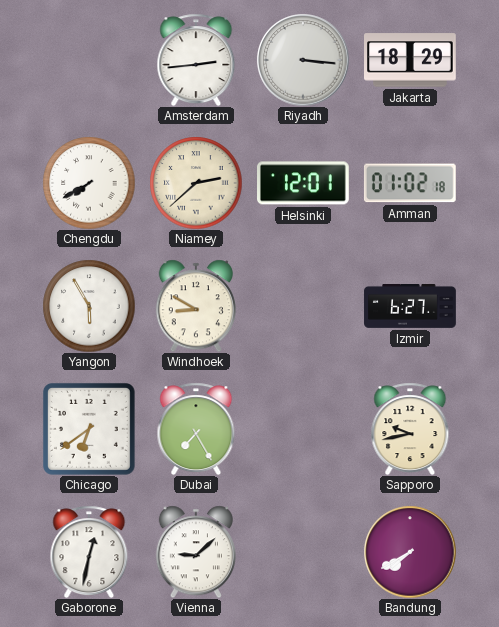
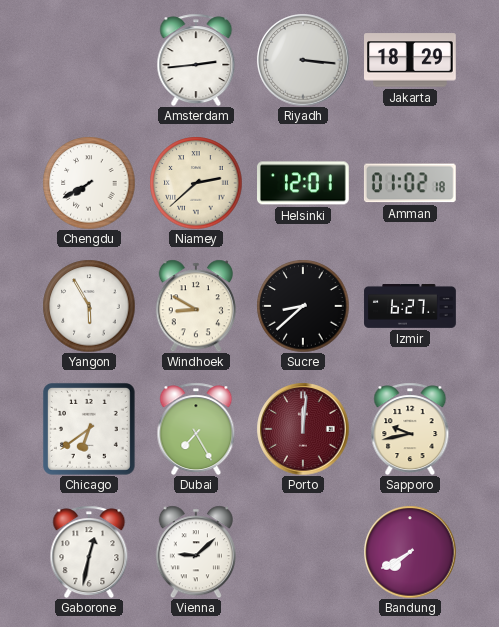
Sucre: none -> 8:38
Porto: none -> 12:01
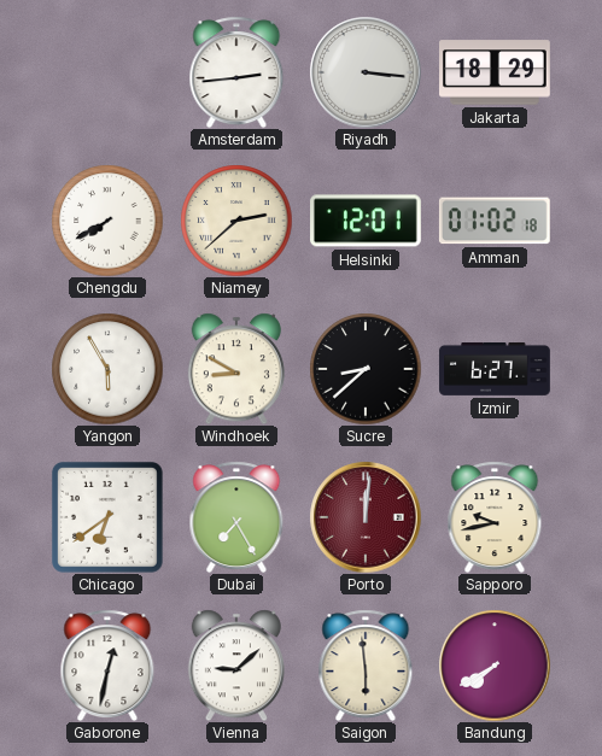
Saigon: none -> 5:59
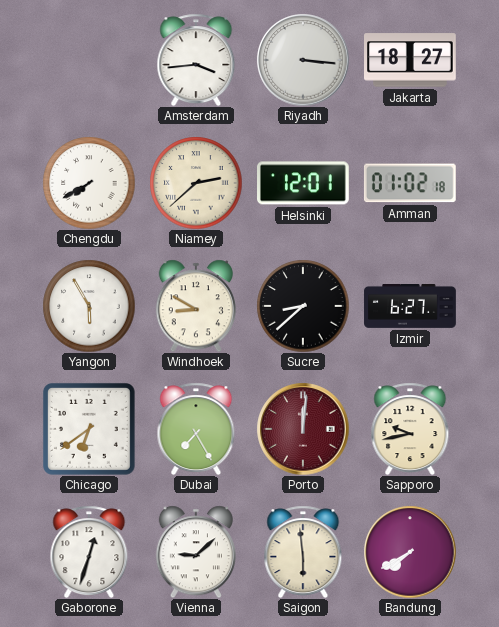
Amsterdam: 2:44 -> 3:44
Jakarta: 18:29 -> 18:27
Gaborone: 12:32 -> 12:33
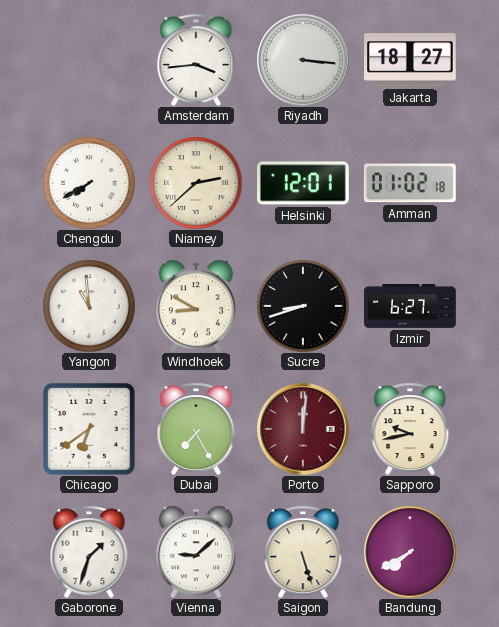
Yangon: 5:55 -> 10:59
Sucre: 8:38 -> 8:42
Gaborone: 12:33 -> 1:33
Saigon: 5:59 -> 5:27
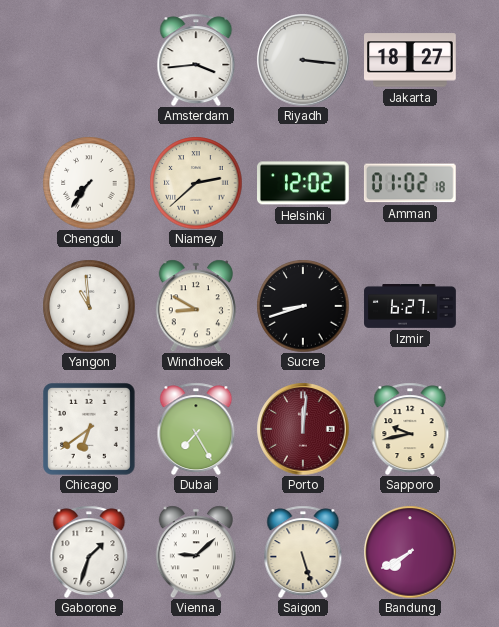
Chengdu: 7:40 -> 7:36
Helsinki: 12:01 -> 12:02
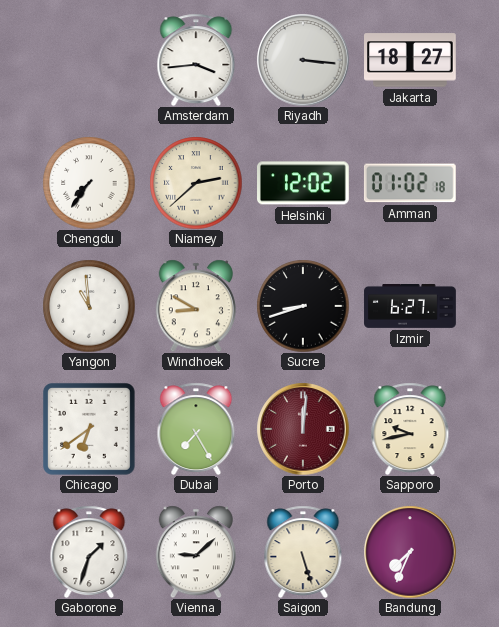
Bandung: 7:40 -> 7:34
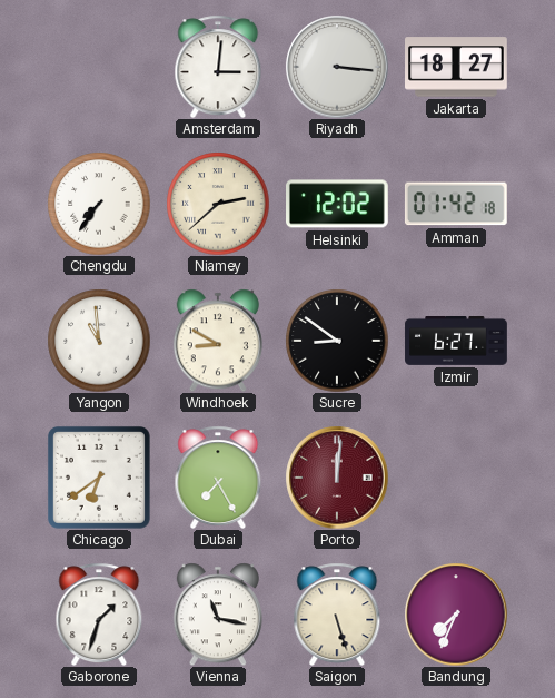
Amsterdam: 3:44 -> 3:01
Amman: 01:02 -> 01:42
Sucre: 8:42 -> 8:51
Sapporo: 9:43 -> none
Vienna: 9:08 -> 11:17
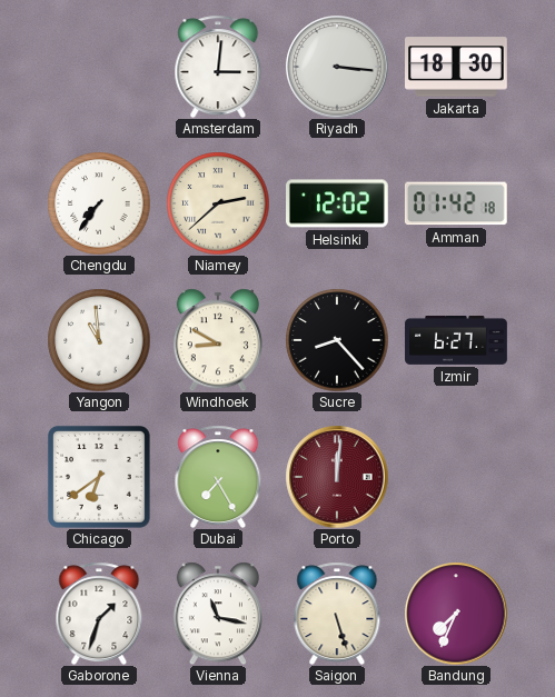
Jakarta: 18:27 -> 18:30
Sucre: 8:51 -> 8:23
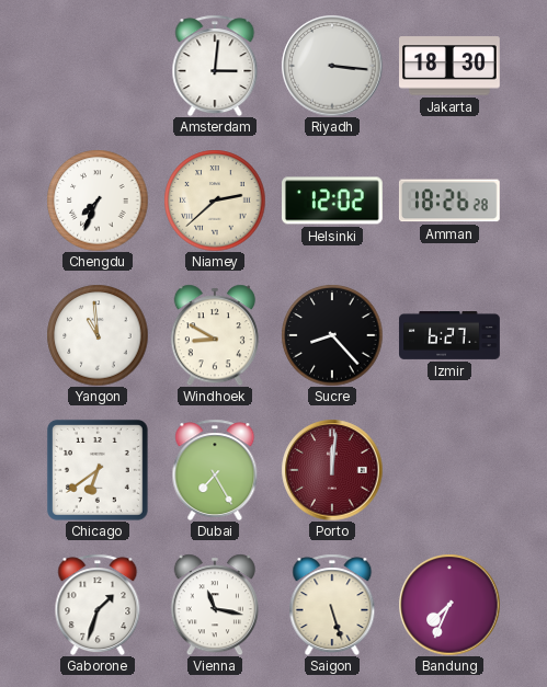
Chengdu: 7:36 -> 7:34
Amman: 01:42 -> 18:26
